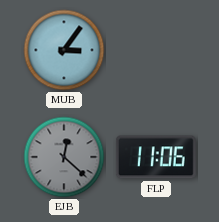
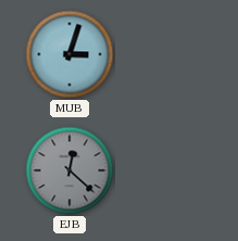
MUB: 3:06 -> 3:03
FLP: 11:06 -> none
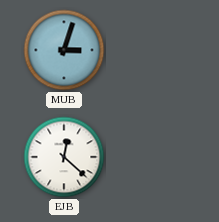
EJB dial: grey -> white
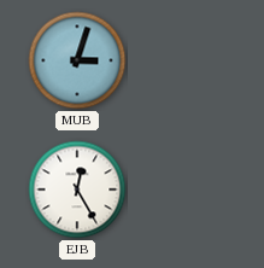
EJB: 12:22 -> 12:25
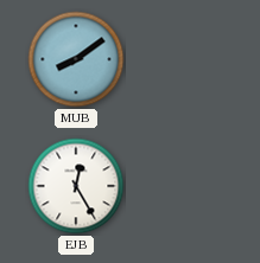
MUB: 3:03 -> 8:09
